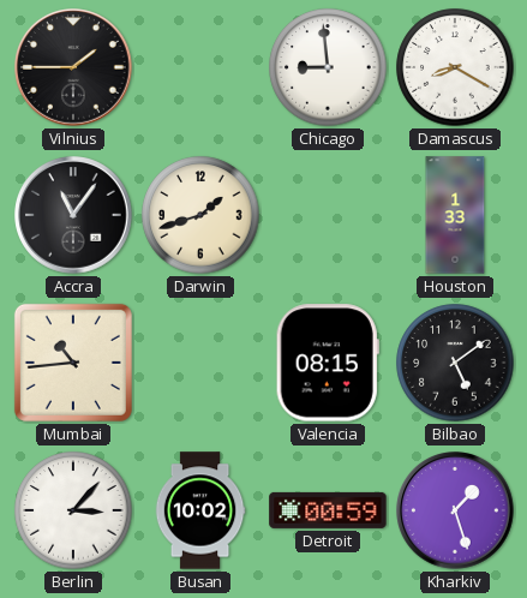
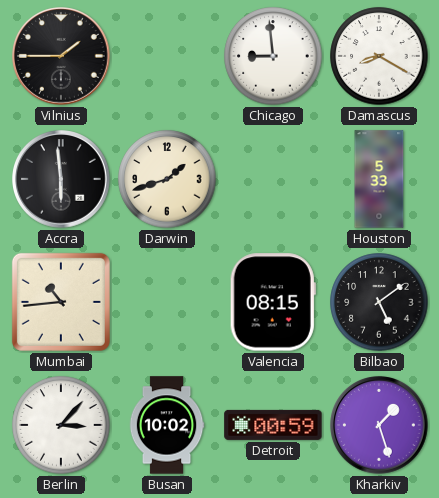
Accra: 11:06 -> 5:59
Houston: 1:33 -> 5:33
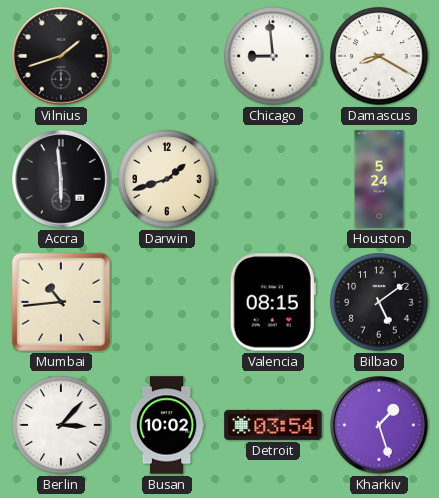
Vilnius: 1:45 -> 1:42
Houston: 5:33 -> 5:24
Detroit: 00:59 -> 03:54
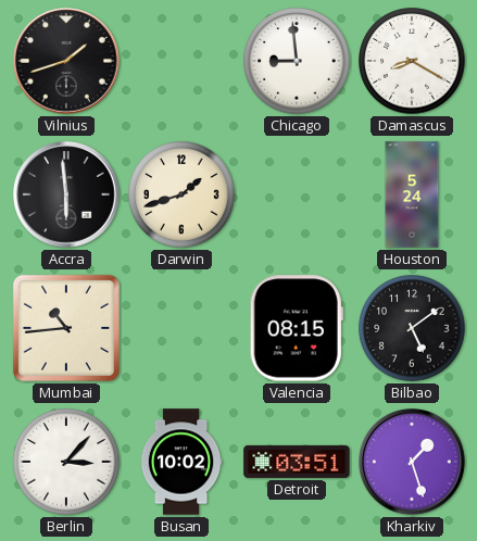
Detroit: 03:54 -> 03:51
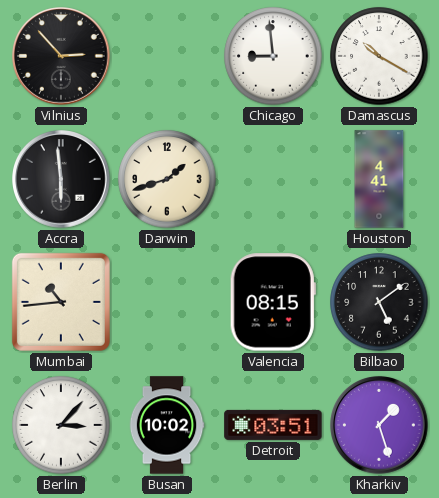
Vilnius: 1:42 -> 2:53
Damascus: 8:20 -> 10:20
Houston: 5:24 -> 4:41
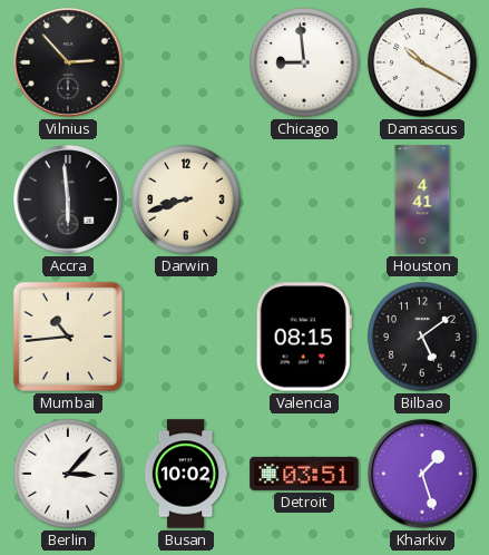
Darwin: 1:42 -> 8:42
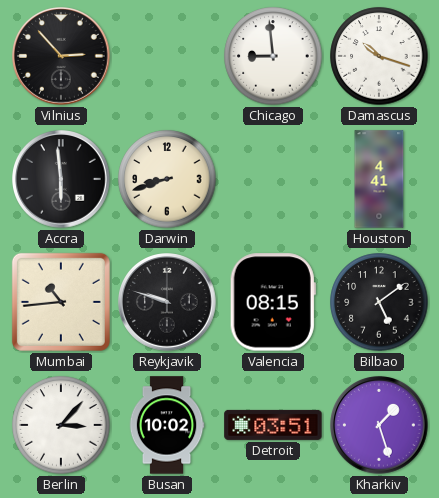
Damascus: 10:20 -> 10:18
Reykjavik: none -> 9:48
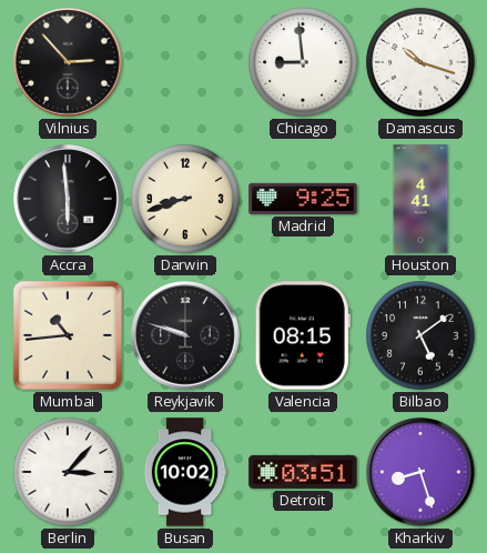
Madrid: none -> 9:25
Kharkiv: 1:27 -> 8:27
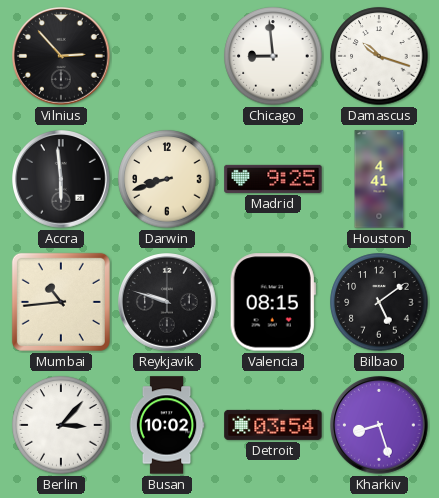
Detroit: 03:51 -> 03:54
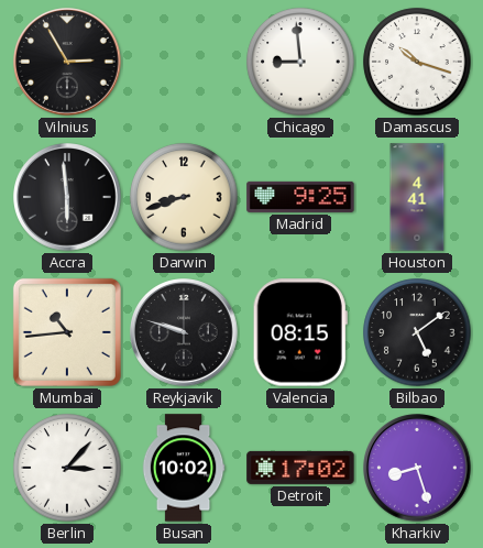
Vilnius: 2:53 -> 2:55
Detroit: 03:54 -> 17:02
